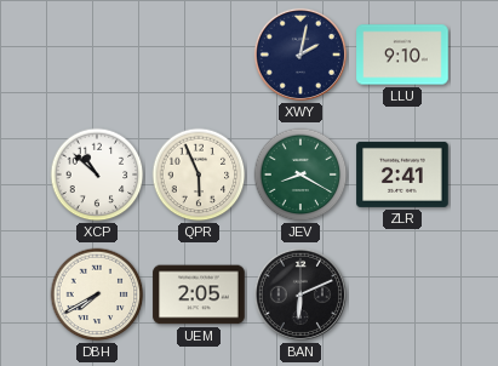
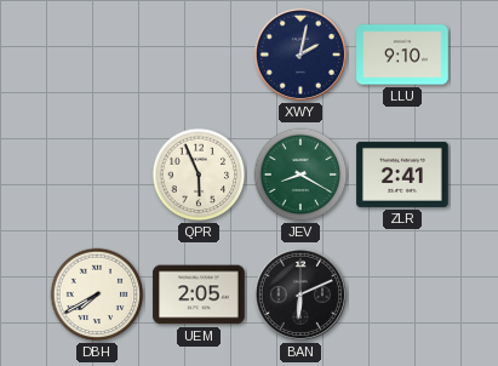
XCP: 10:52 -> none
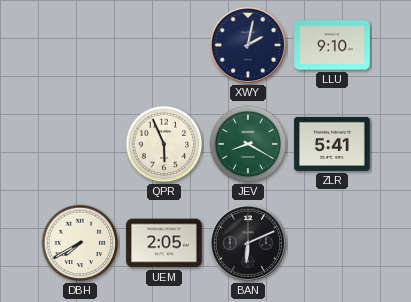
ZLR: 2:41 -> 5:41
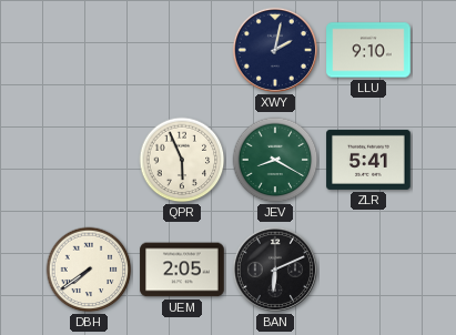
DBH: 7:40 -> 7:39
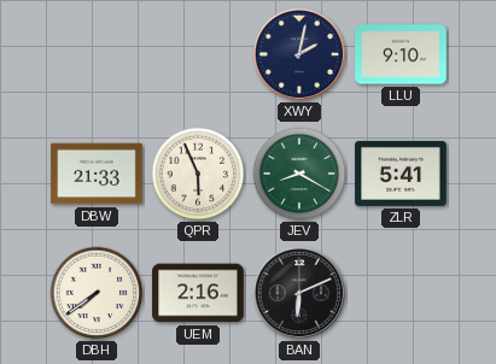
DBW: none -> 21:33
UEM: 2:05 -> 2:16
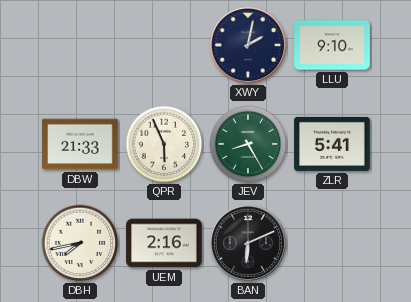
JEV: 8:20 -> 8:25
DBH: 7:39 -> 7:43
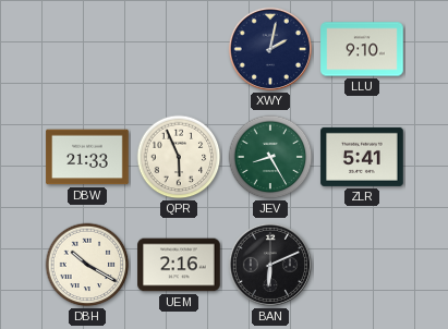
DBH: 7:43 -> 10:20
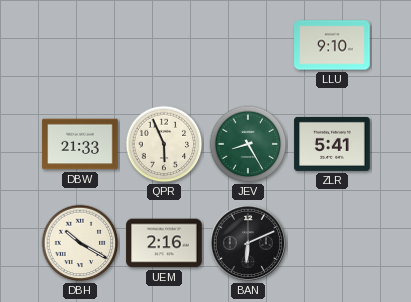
XWY: 2:02 -> none
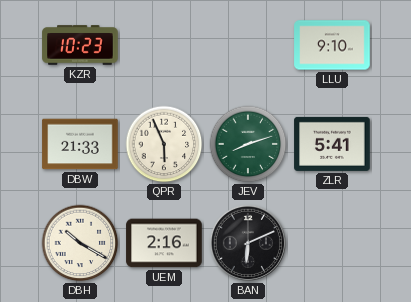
KZR: none -> 10:23
JEV: 8:25 -> 8:12
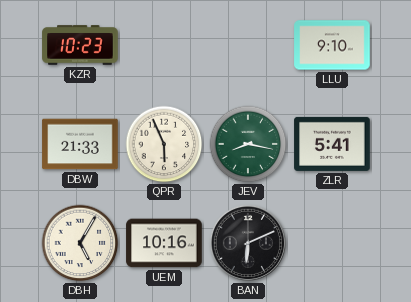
JEV: 8:12 -> 8:17
DBH: 10:20 -> 5:05
UEM: 2:16 -> 10:16
